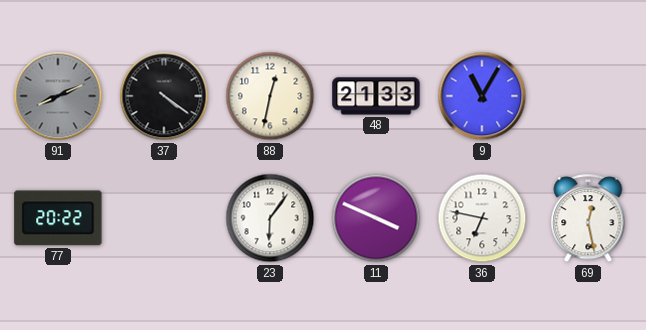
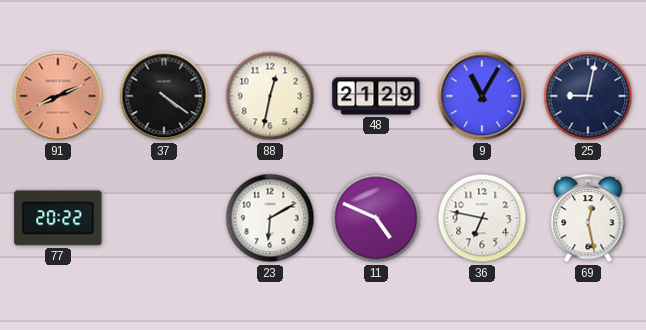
91 dial: grey -> salmon
48: 21:33 -> 21:29
25: none -> 9:02
23: 6:06 -> 6:10
11: 3:49 -> 4:49
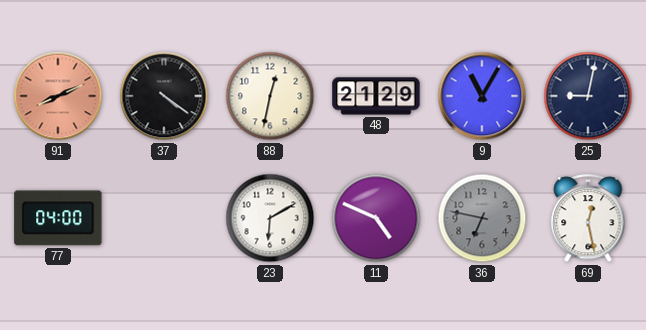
77: 20:22 -> 04:00
36 dial: white -> grey
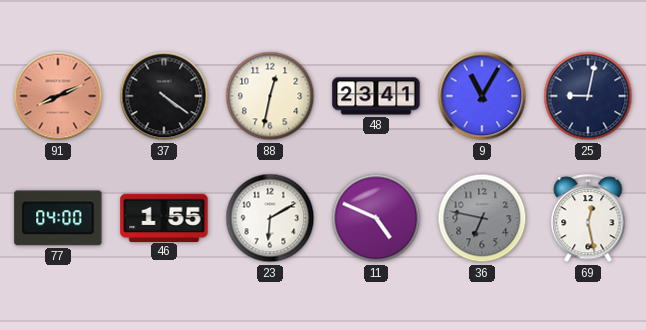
48: 21:29 -> 23:41
46: none -> 1:55
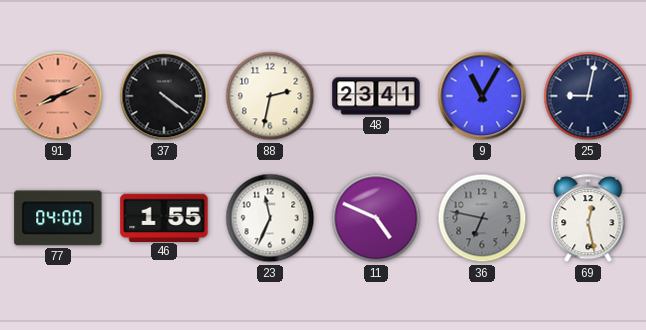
88: 12:32 -> 2:32
23: 6:10 -> 11:34
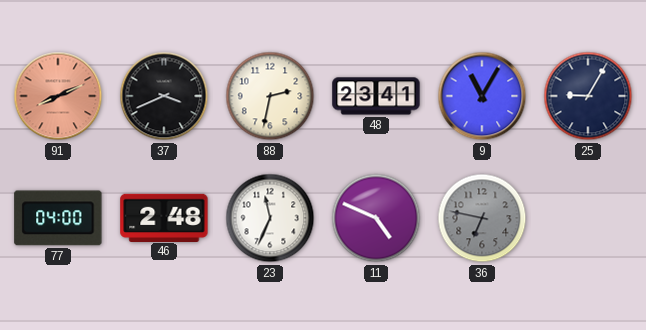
37: 4:21 -> 3:41
25: 9:02 -> 9:05
46: 1:55 -> 2:48
69: 12:28 -> none
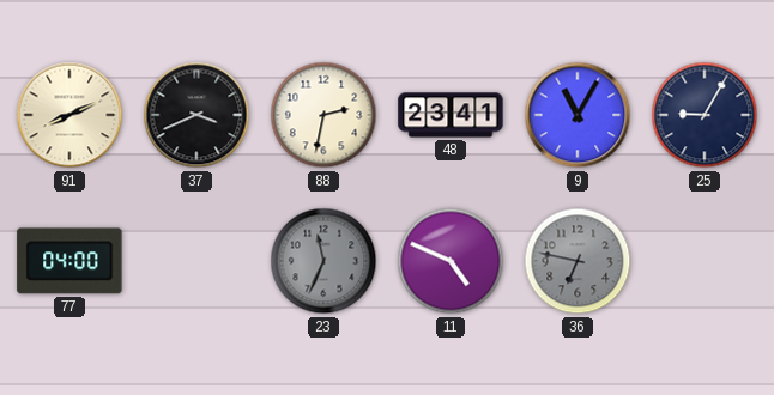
91 dial: salmon -> cream
46: 2:48 -> none
23 dial: white -> grey
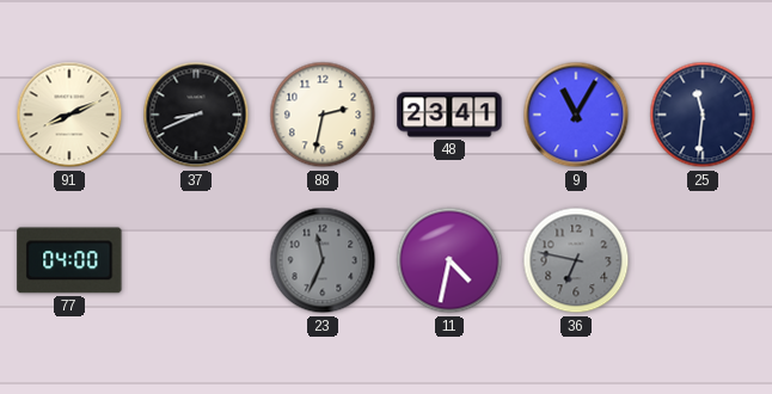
37: 3:41 -> 8:41
25: 9:05 -> 11:31
11: 4:49 -> 4:32
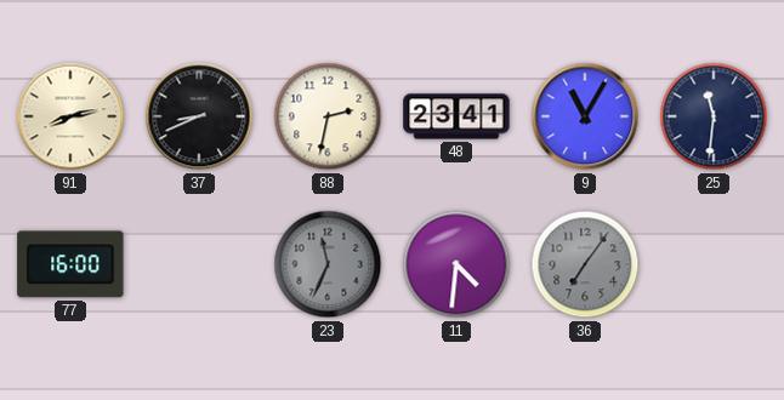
91: 8:11 -> 8:13
77: 04:00 -> 16:00
11: 4:32 -> 4:31
36: 6:47 -> 7:06
